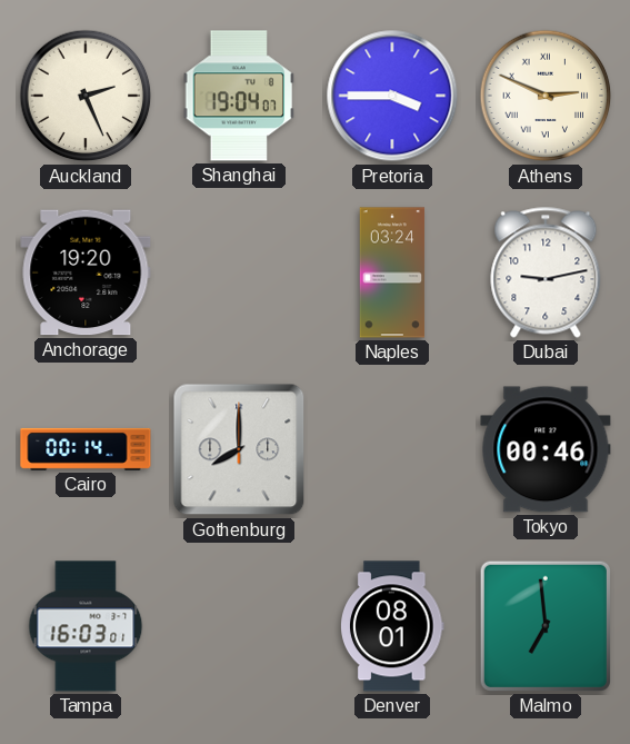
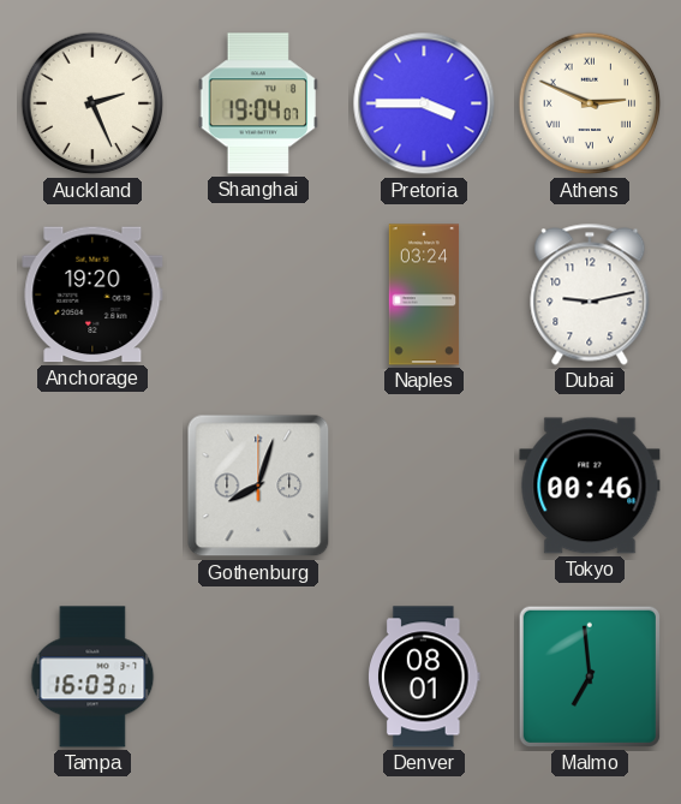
Cairo: 00:14 -> none
Gothenburg: 8:00 -> 8:03
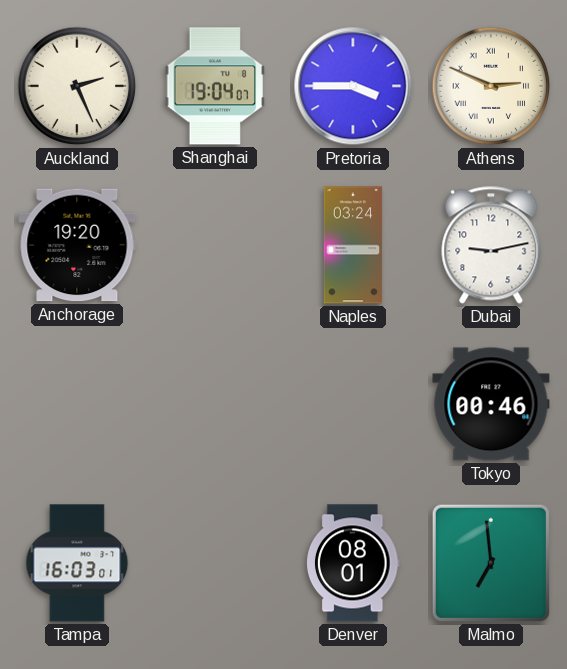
Gothenburg: 8:03 -> none
